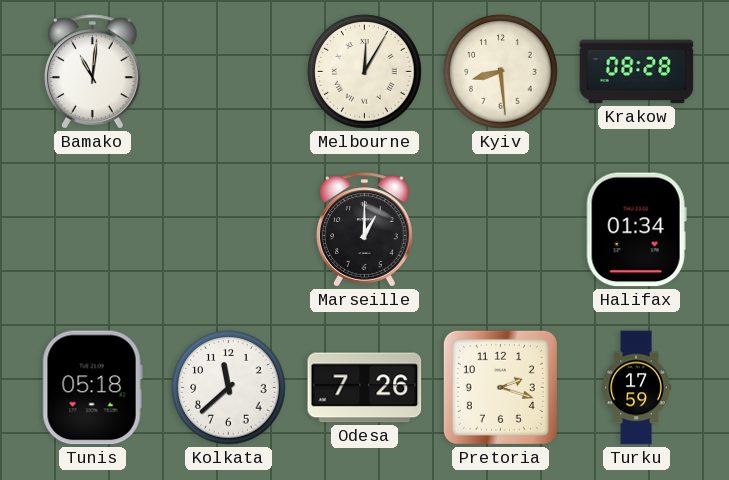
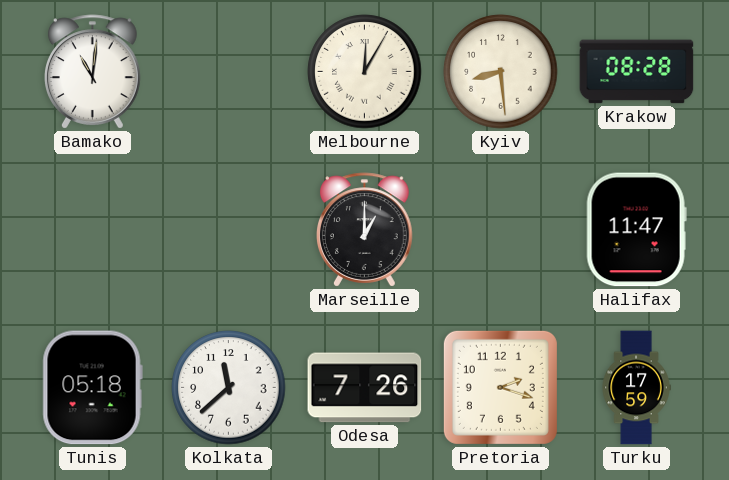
Halifax: 01:34 -> 11:47
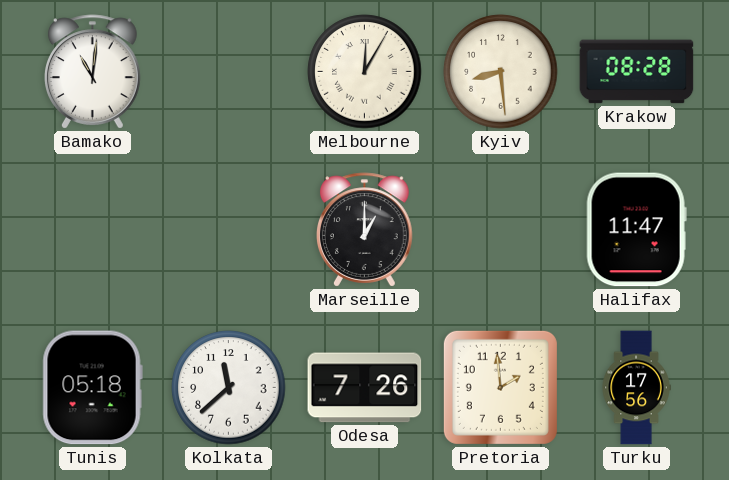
Pretoria: 2:18 -> 1:59
Turku: 17:59 -> 17:56
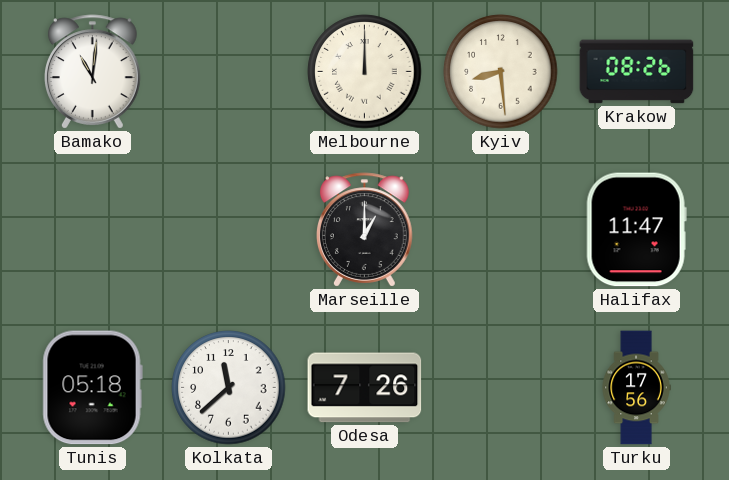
Melbourne: 12:05 -> 12:00
Krakow: 08:28 -> 08:26
Pretoria: 1:59 -> none
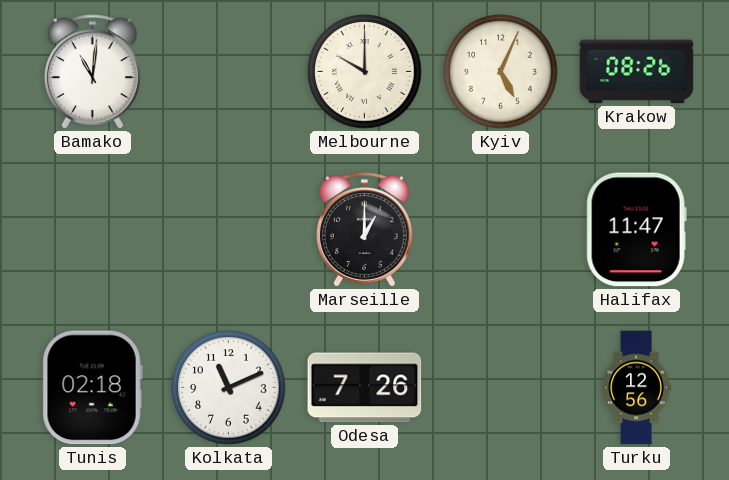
Melbourne: 12:00 -> 10:00
Kyiv: 8:29 -> 5:04
Tunis: 05:18 -> 02:18
Kolkata: 11:38 -> 11:11
Turku: 17:56 -> 12:56
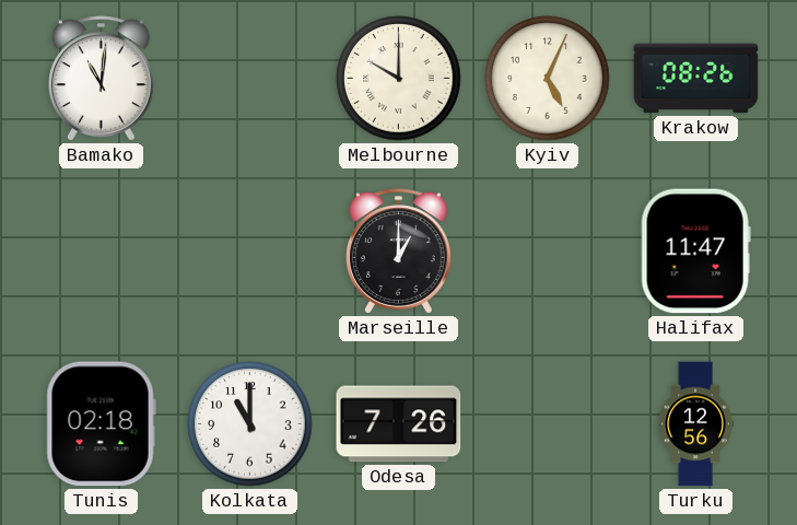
Kolkata: 11:11 -> 11:00
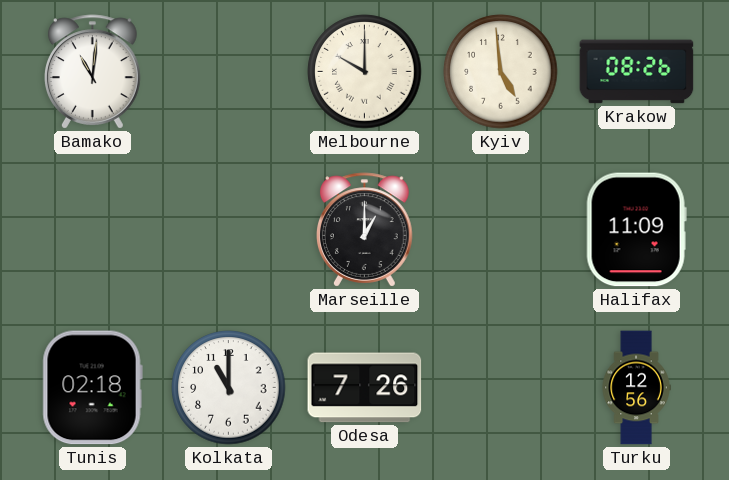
Kyiv: 5:04 -> 4:59
Halifax: 11:47 -> 11:09
